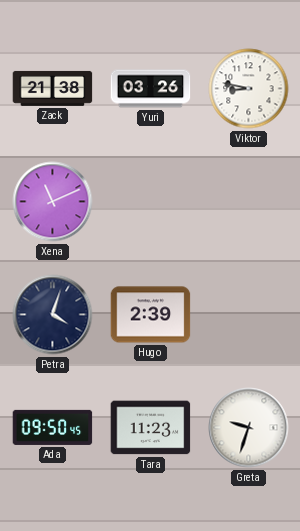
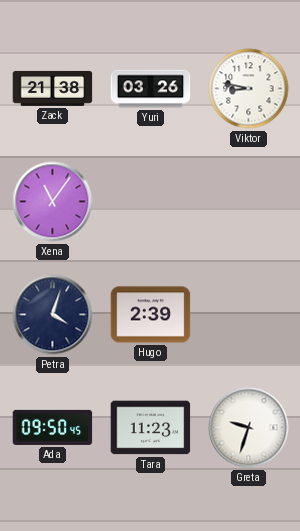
Xena: 11:11 -> 11:06
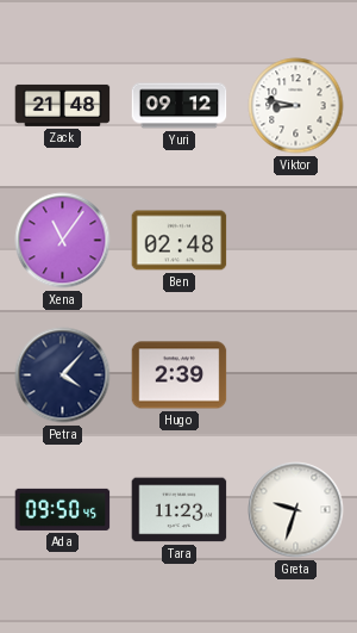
Zack: 21:38 -> 21:48
Yuri: 03:26 -> 09:12
Ben: none -> 02:48
Petra: 4:03 -> 4:07
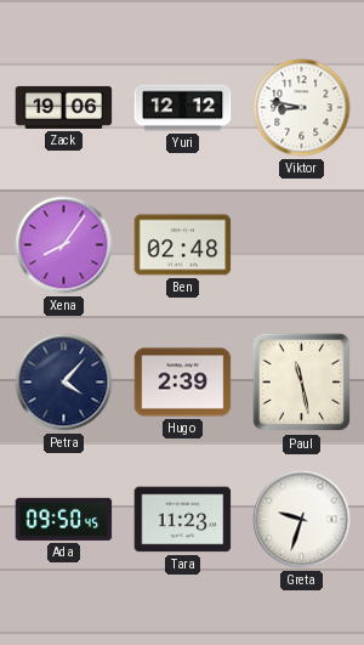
Zack: 21:48 -> 19:06
Yuri: 09:12 -> 12:12
Xena: 11:06 -> 8:06
Paul: none -> 11:28
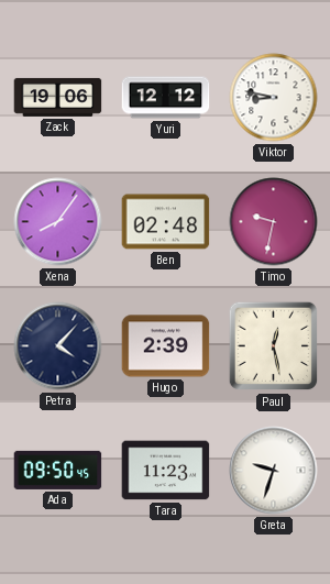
Timo: none -> 9:32
Paul: 11:28 -> 12:28
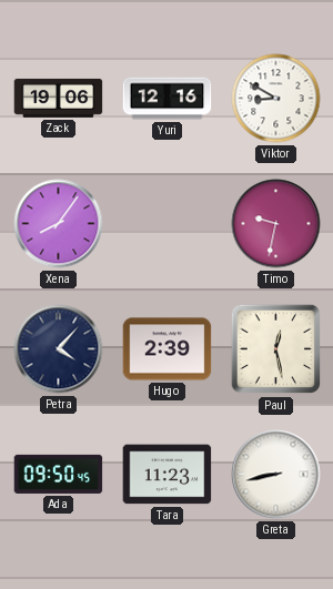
Yuri: 12:12 -> 12:16
Viktor: 8:47 -> 8:50
Ben: 02:48 -> none
Greta: 9:33 -> 8:43
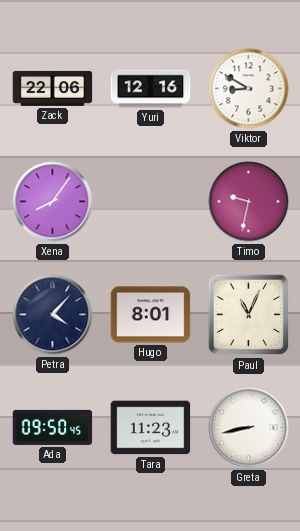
Zack: 19:06 -> 22:06
Hugo: 2:39 -> 8:01
Paul: 12:28 -> 11:04
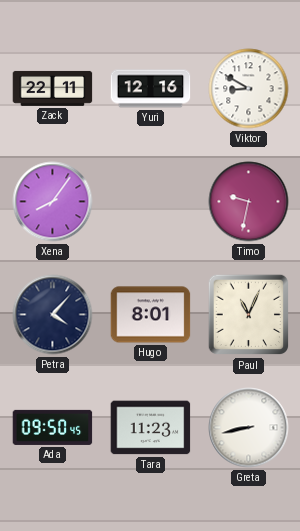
Zack: 22:06 -> 22:11
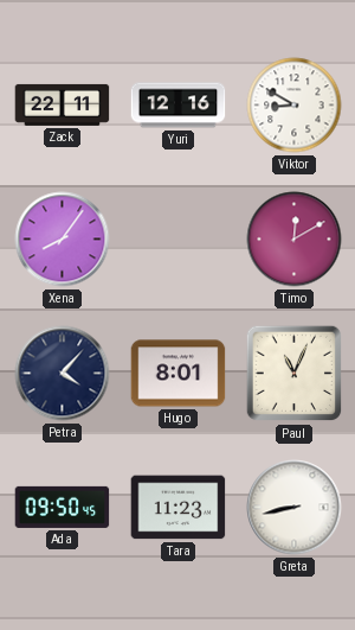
Timo: 9:32 -> 12:10
